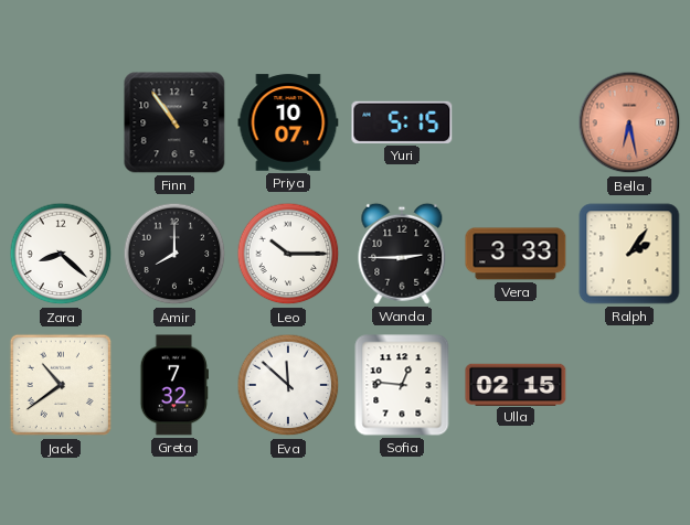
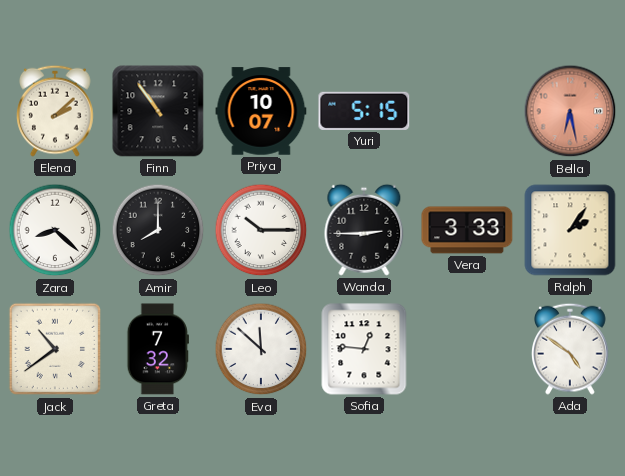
Elena: none -> 2:08
Ulla: 02:15 -> none
Ada: none -> 4:51
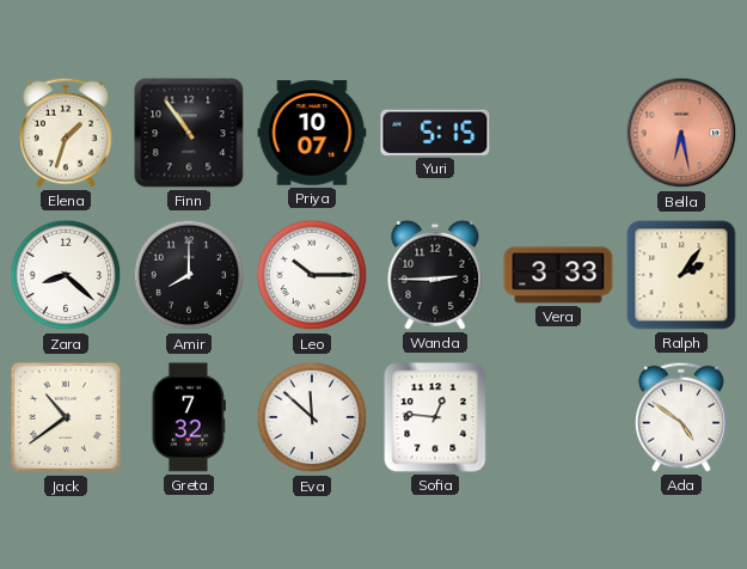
Elena: 2:08 -> 1:33
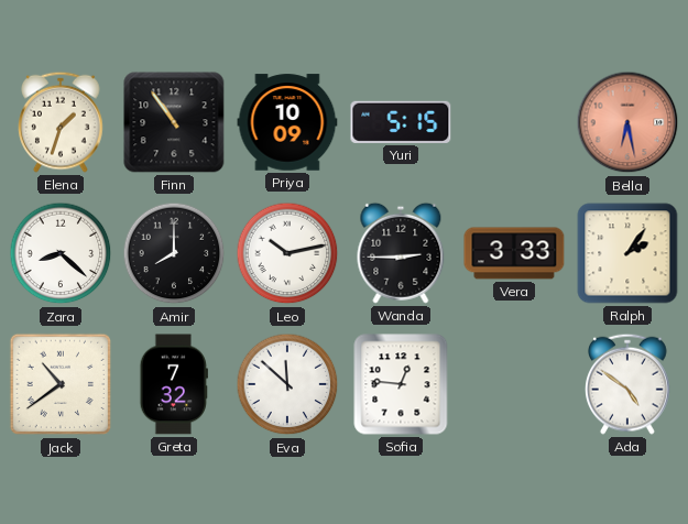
Priya: 10:07 -> 10:09
Leo: 10:15 -> 10:13
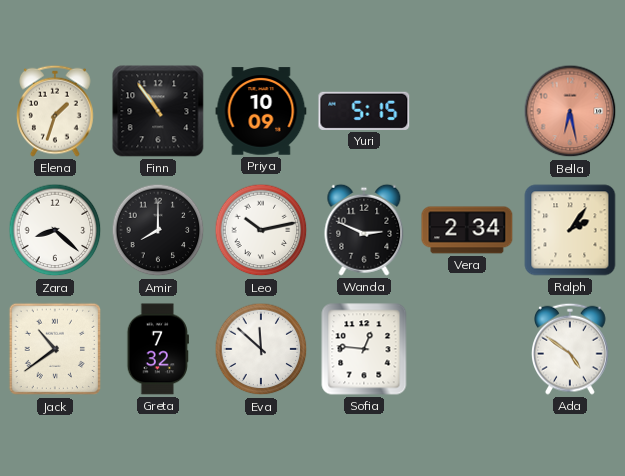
Wanda: 2:45 -> 2:49
Vera: 3:33 -> 2:34
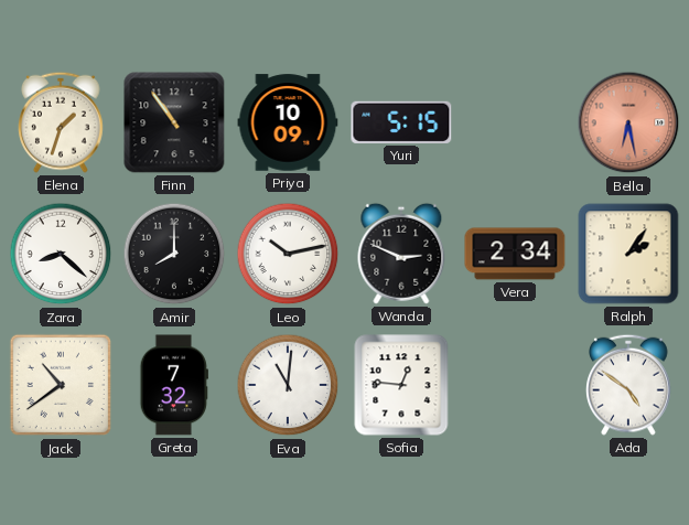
Eva: 11:52 -> 11:01
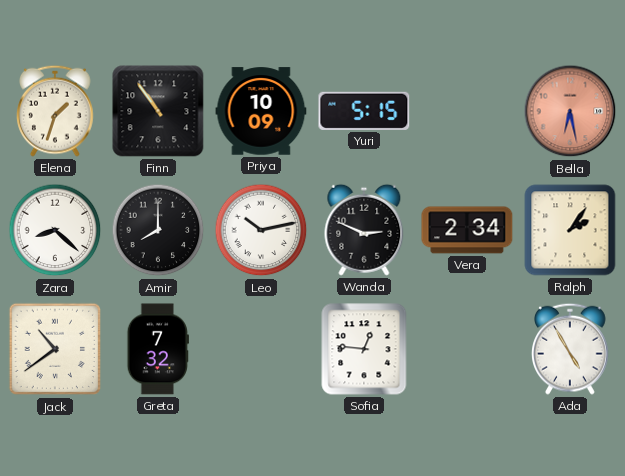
Eva: 11:01 -> none
Ada: 4:51 -> 4:55
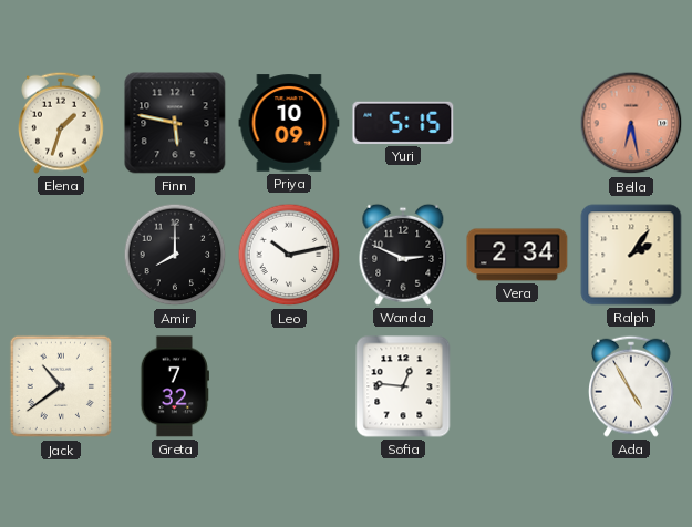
Finn: 10:54 -> 5:47
Zara: 8:22 -> none
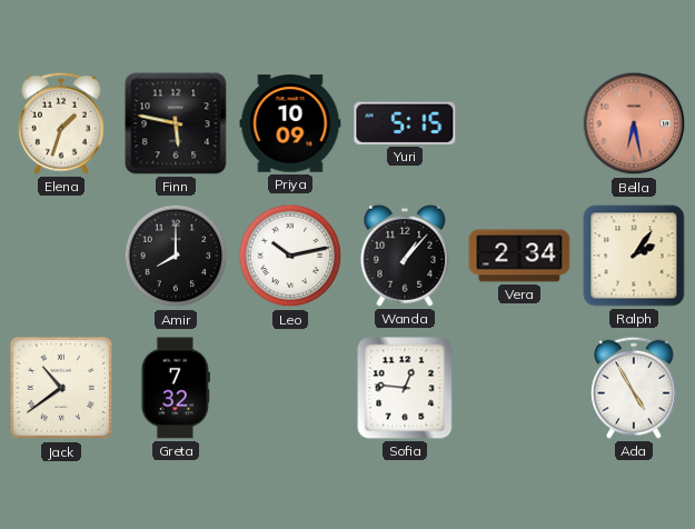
Wanda: 2:49 -> 1:07
